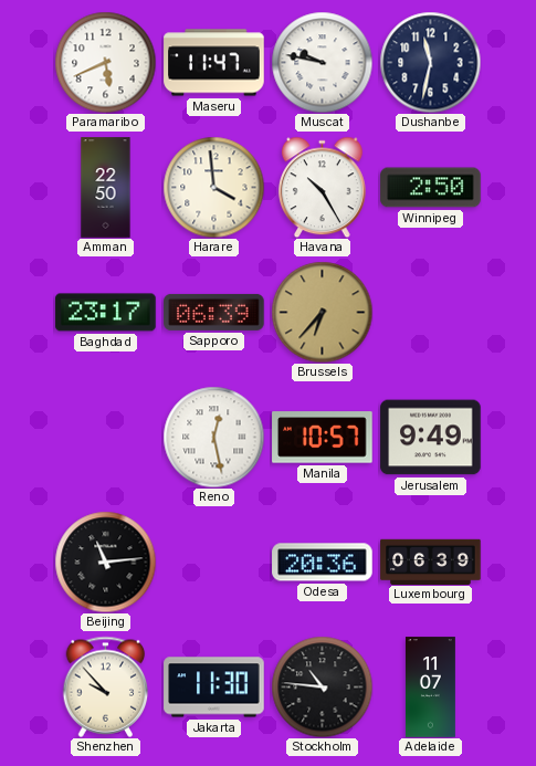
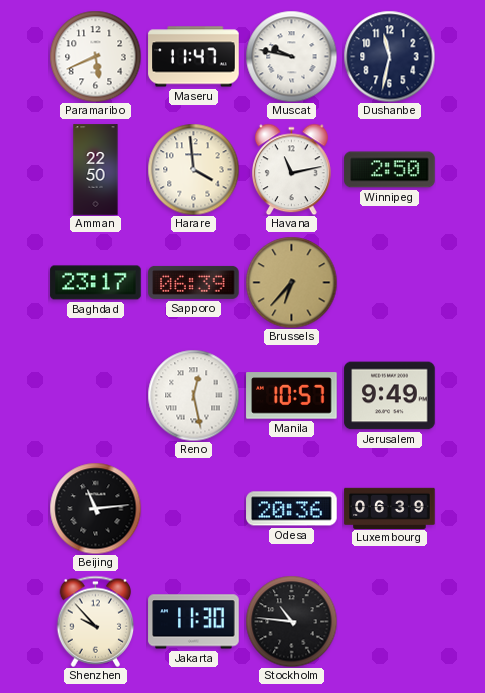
Havana: 10:25 -> 11:13
Adelaide: 11:07 -> none
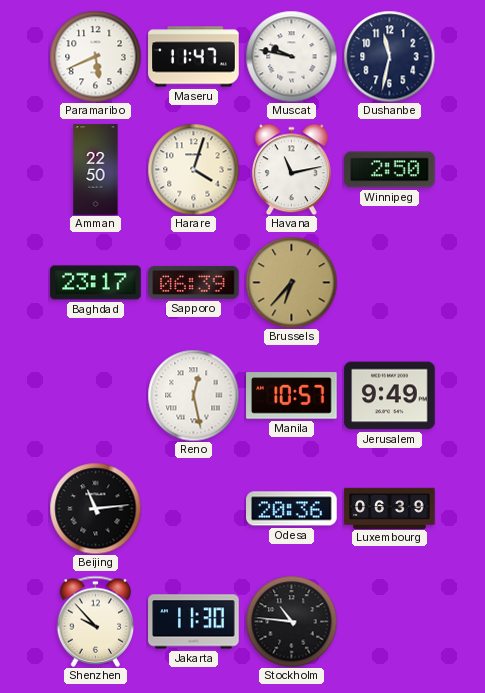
Harare: 3:59 -> 4:03
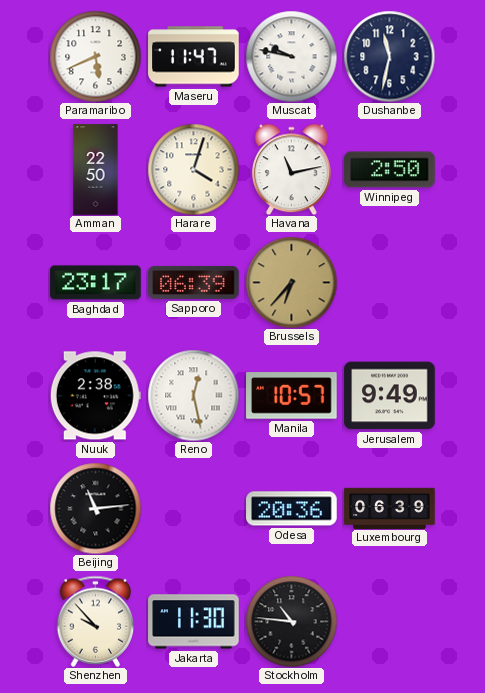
Nuuk: none -> 2:38
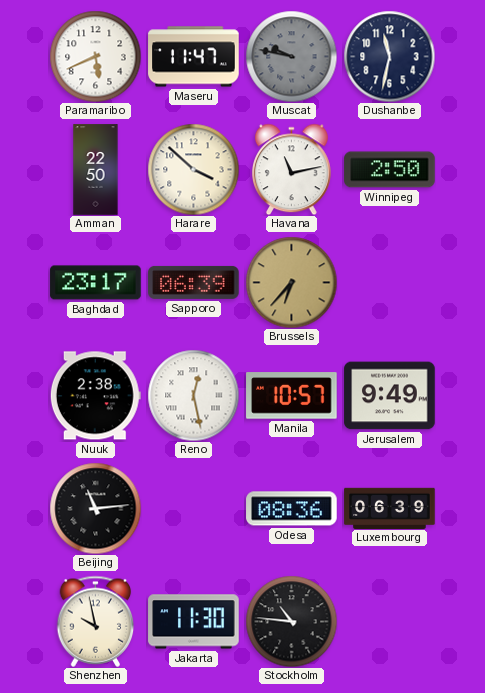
Muscat dial: white -> grey
Harare: 4:03 -> 3:52
Odesa: 20:36 -> 08:36
Shenzhen: 9:53 -> 9:58
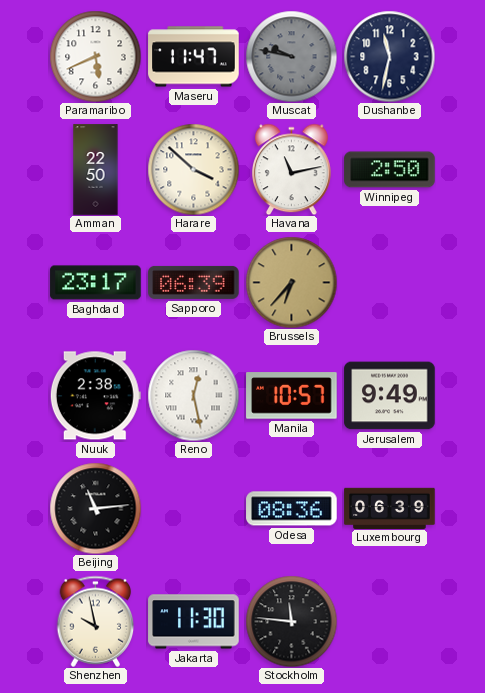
Stockholm: 10:46 -> 11:46
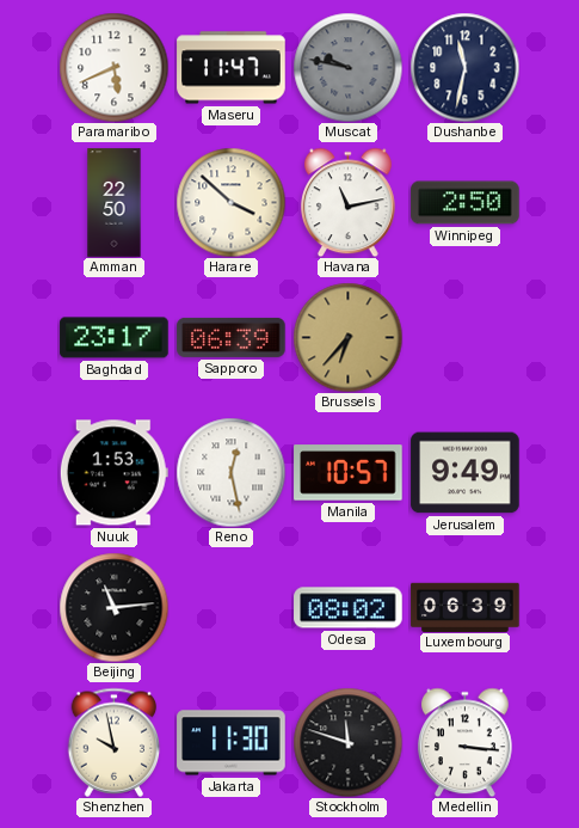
Nuuk: 2:38 -> 1:53
Odesa: 08:36 -> 08:02
Stockholm: 11:46 -> 11:48
Medellin: none -> 3:16
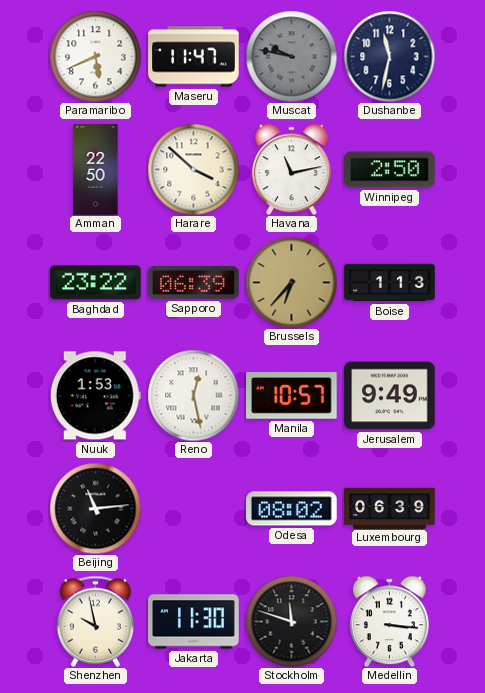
Baghdad: 23:17 -> 23:22
Boise: none -> 1:13
